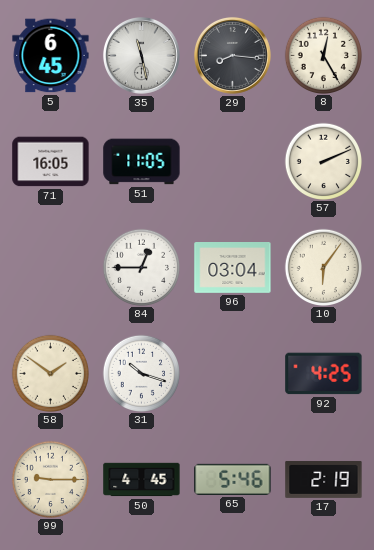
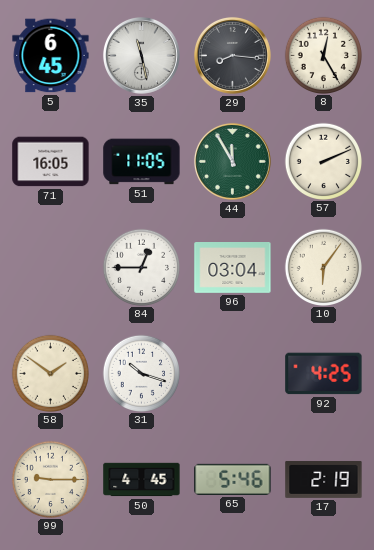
44: none -> 11:55
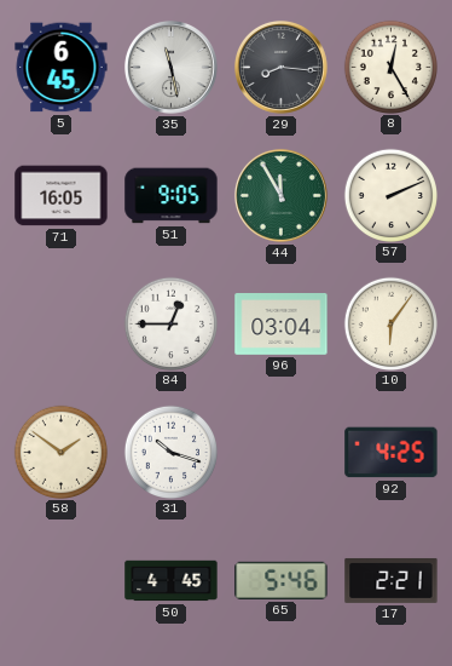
51: 11:05 -> 9:05
99: 9:15 -> none
17: 2:19 -> 2:21
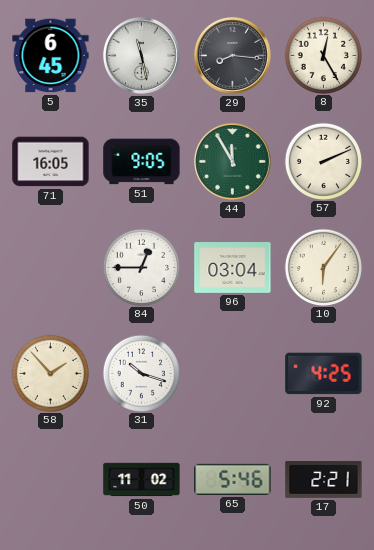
58: 1:51 -> 1:53
50: 4:45 -> 11:02
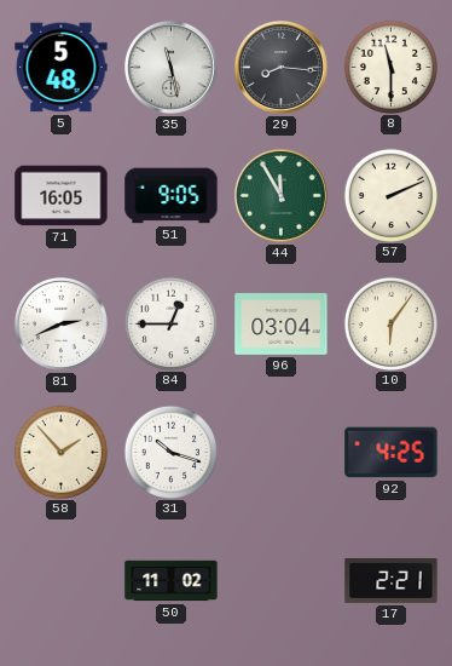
5: 6:45 -> 5:48
8: 12:25 -> 11:30
81: none -> 2:41
65: 5:46 -> none
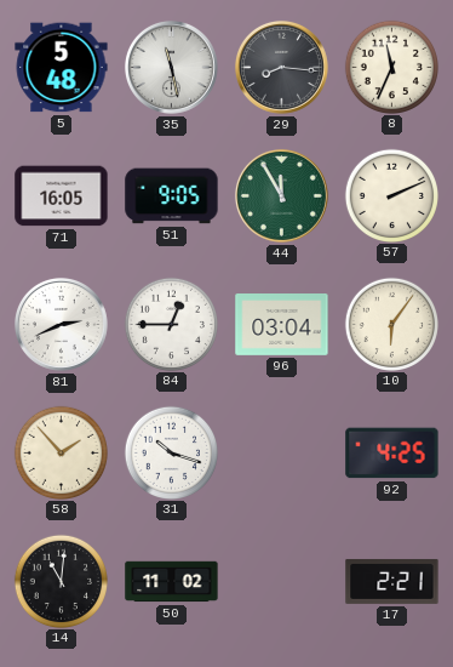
8: 11:30 -> 11:34
14: none -> 11:01
